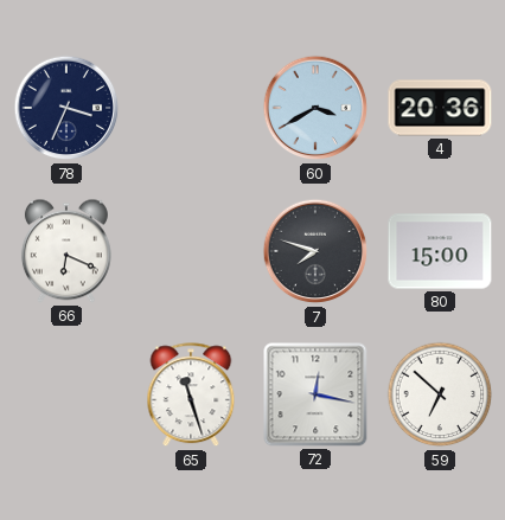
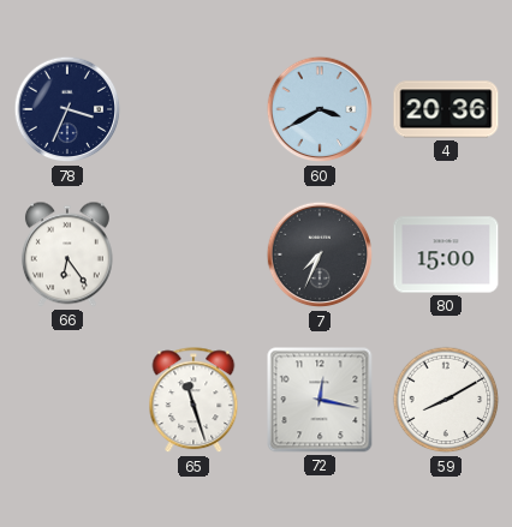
66: 6:19 -> 6:24
7: 7:48 -> 7:34
59: 6:52 -> 8:10
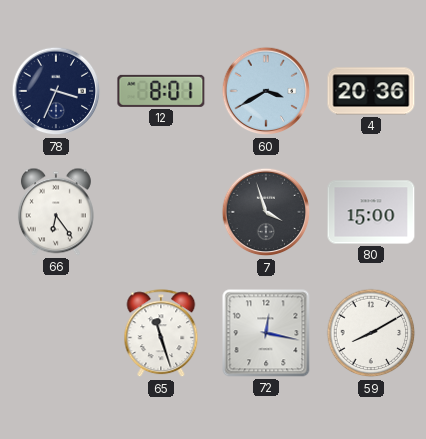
12: none -> 8:01
7: 7:34 -> 3:57
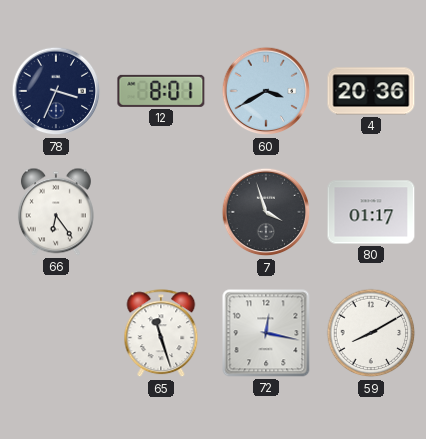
80: 15:00 -> 01:17
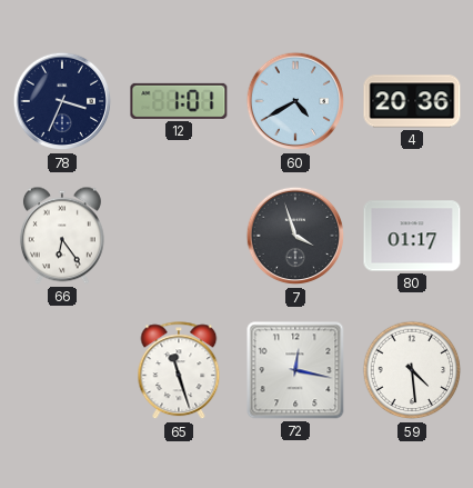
12: 8:01 -> 1:01
60: 3:40 -> 4:40
59: 8:10 -> 4:29
